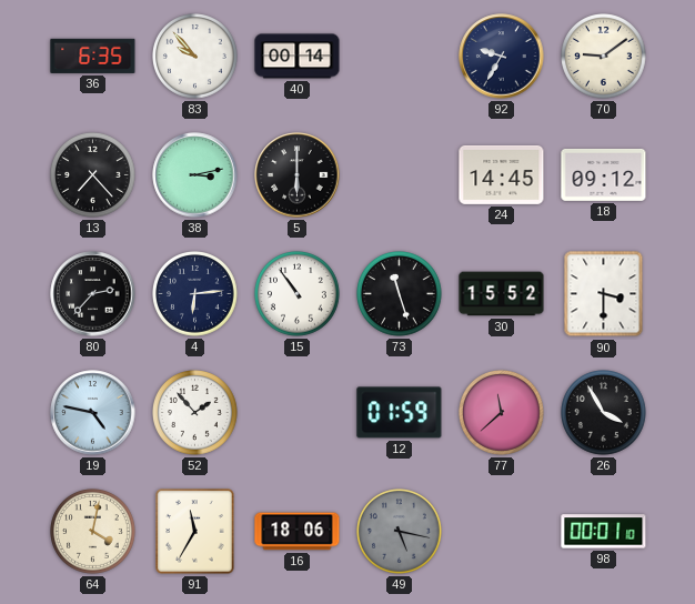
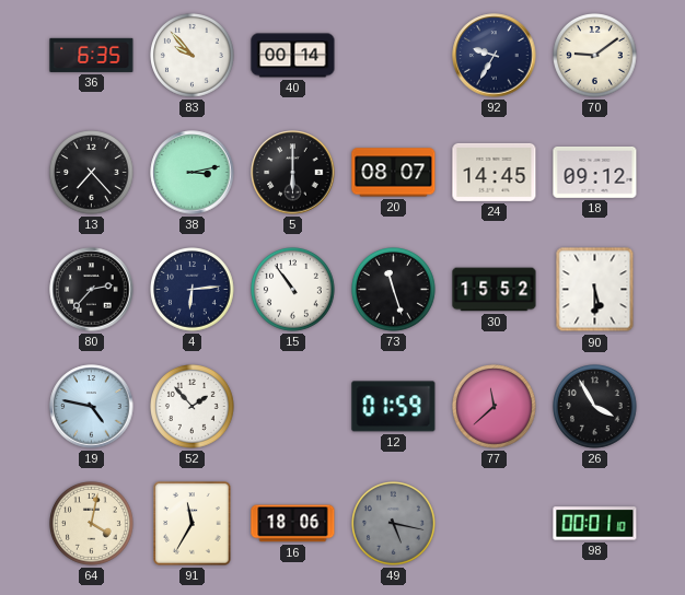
20: none -> 08:07
90: 3:30 -> 5:30
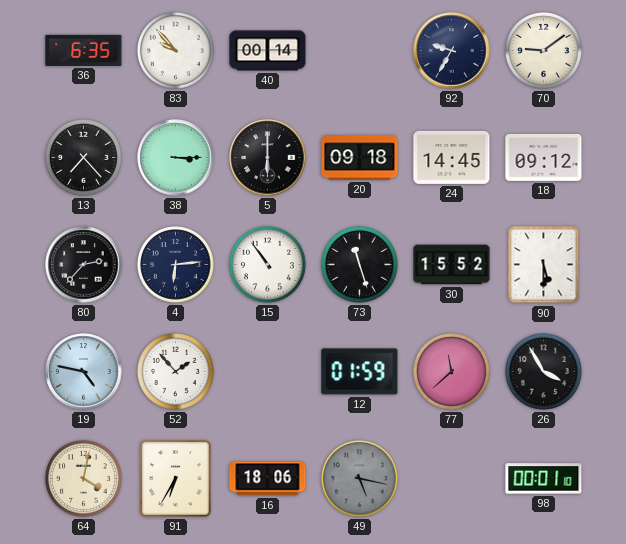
38: 3:13 -> 3:15
20: 08:07 -> 09:18
91: 11:35 -> 6:35
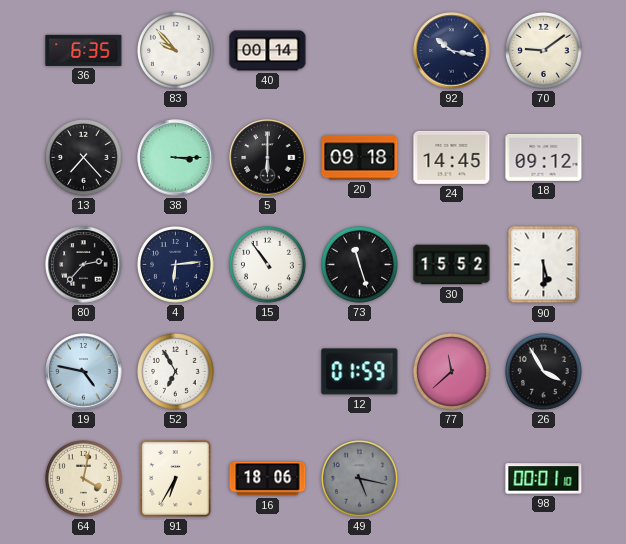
92: 9:35 -> 10:17
52: 1:53 -> 6:55
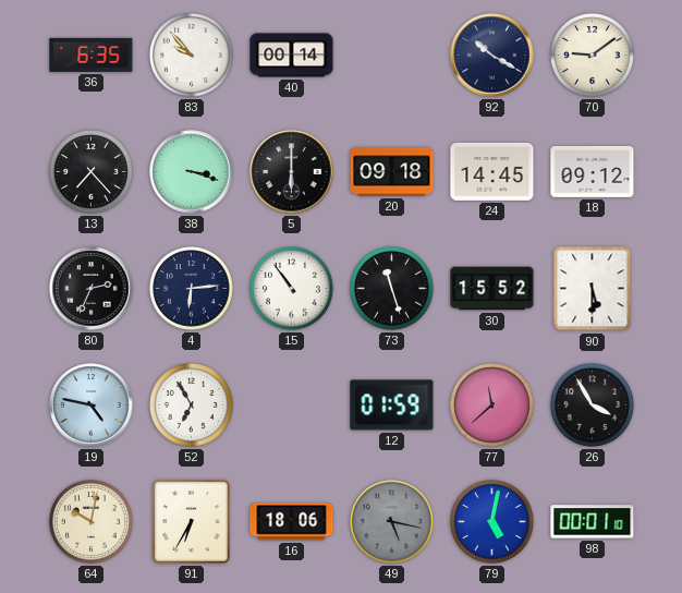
92: 10:17 -> 10:20
38: 3:15 -> 3:18
80: 2:37 -> 2:34
64: 4:02 -> 10:02
79: none -> 5:02
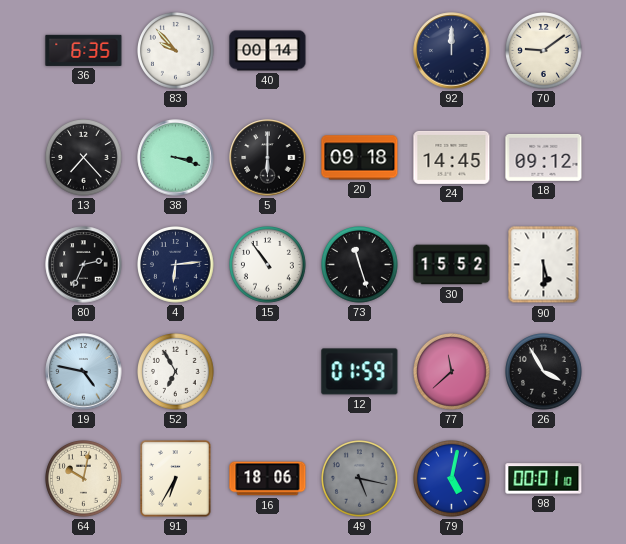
92: 10:20 -> 12:00
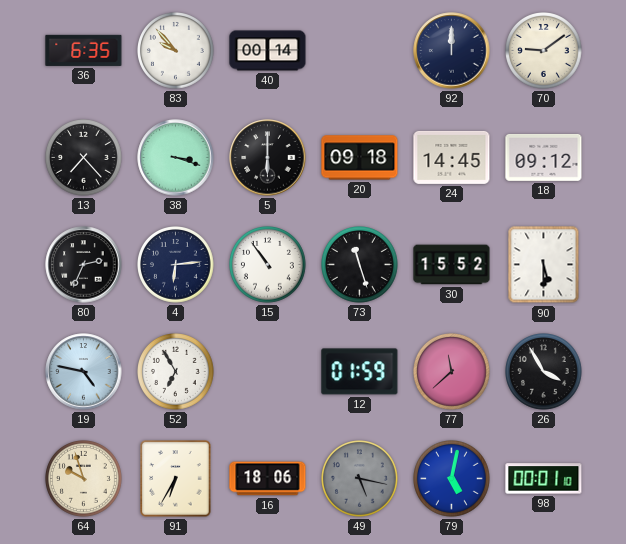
64: 10:02 -> 9:57
